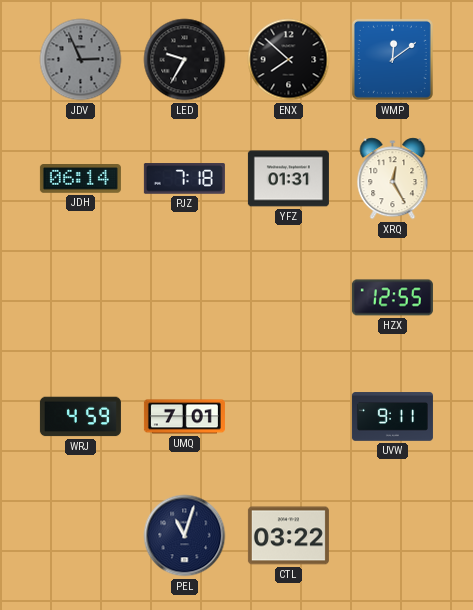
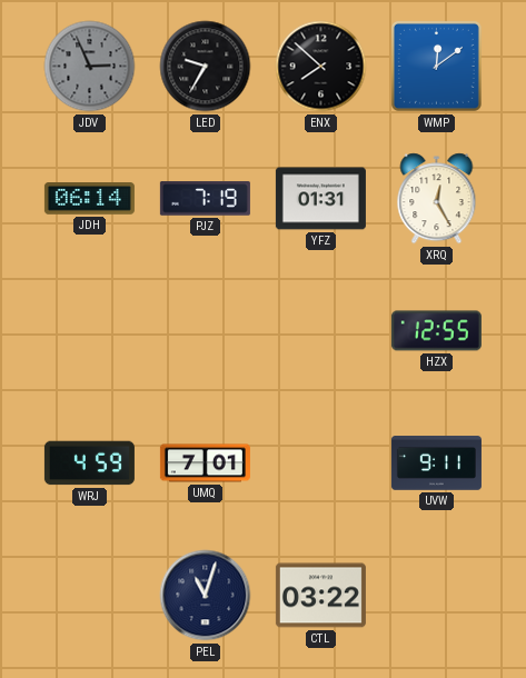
PJZ: 7:18 -> 7:19
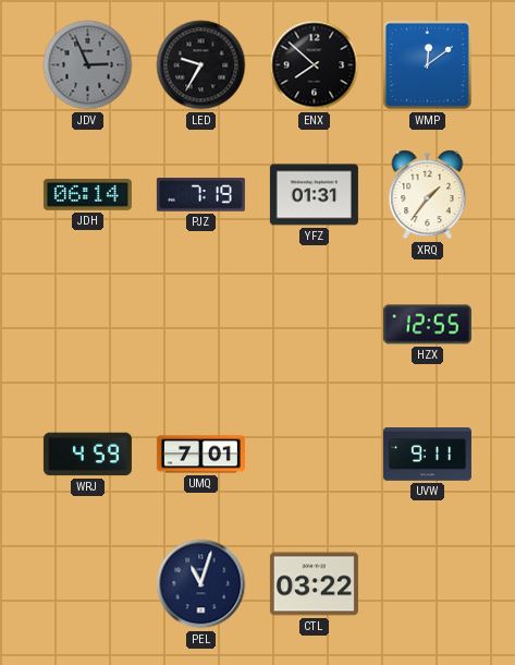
XRQ: 12:25 -> 1:36
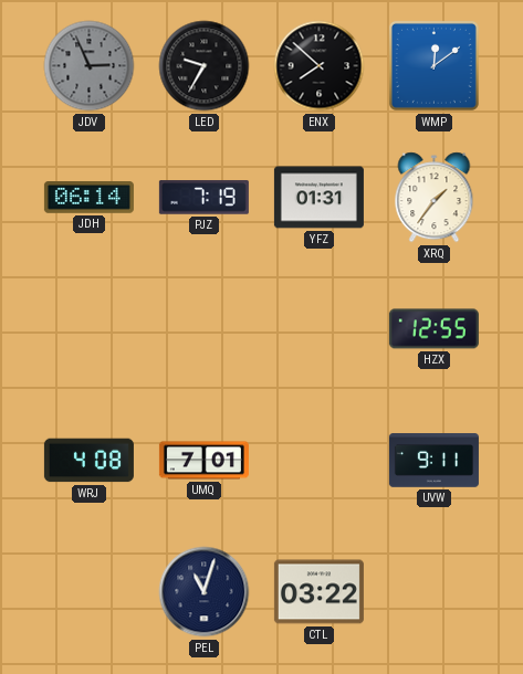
WRJ: 4:59 -> 4:08
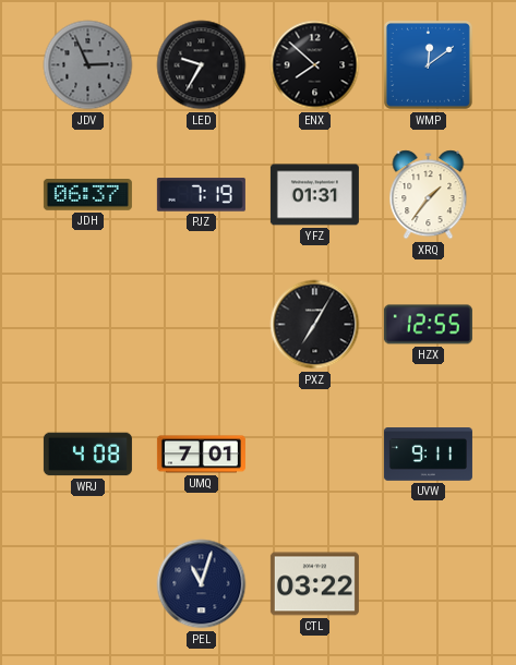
JDH: 06:14 -> 06:37
PXZ: none -> 7:05
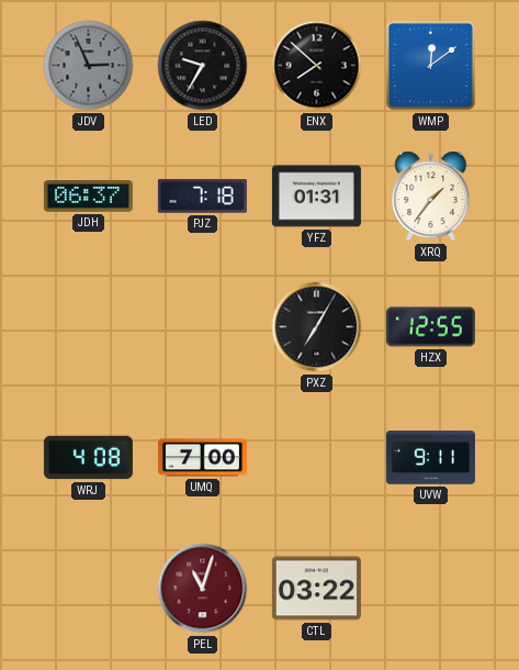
PJZ: 7:19 -> 7:18
UMQ: 7:01 -> 7:00
PEL dial: navy -> burgundy
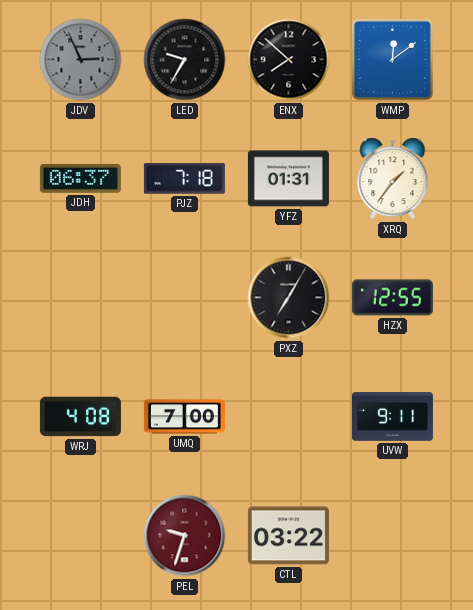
PEL: 11:03 -> 9:33
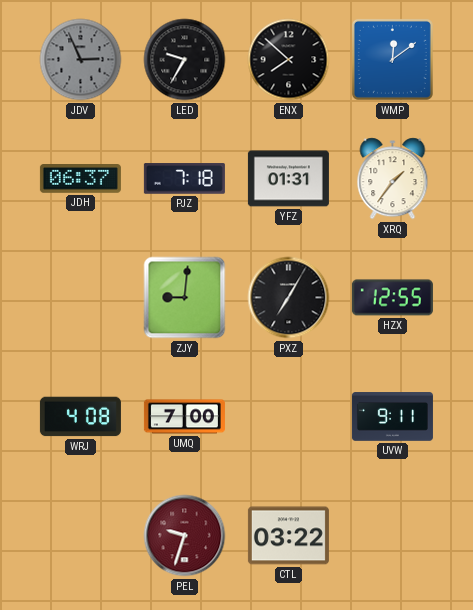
ZJY: none -> 9:01
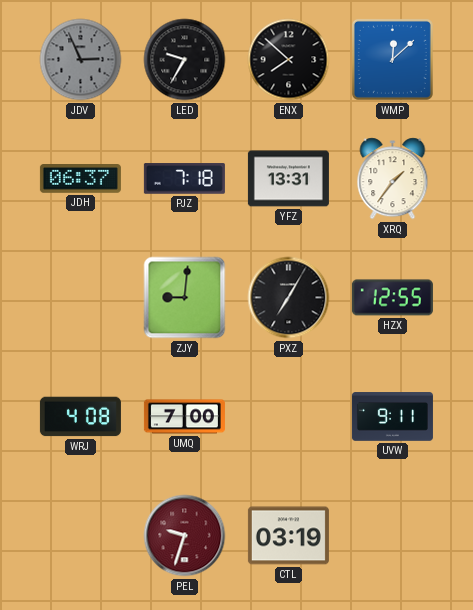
WMP: 12:09 -> 12:08
YFZ: 01:31 -> 13:31
CTL: 03:22 -> 03:19
